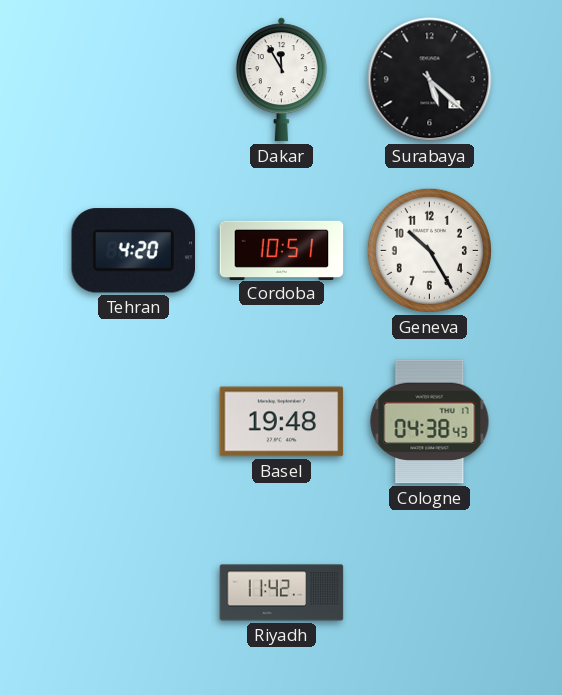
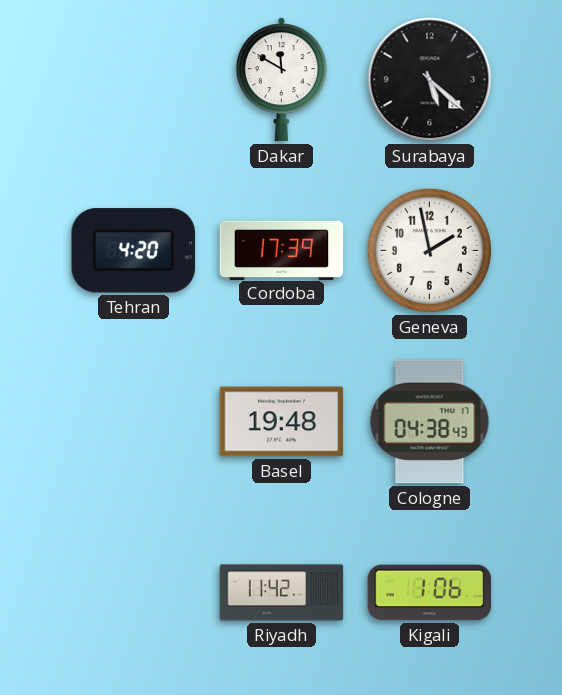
Dakar: 11:55 -> 11:50
Cordoba: 10:51 -> 17:39
Geneva: 10:25 -> 1:58
Kigali: none -> 1:06
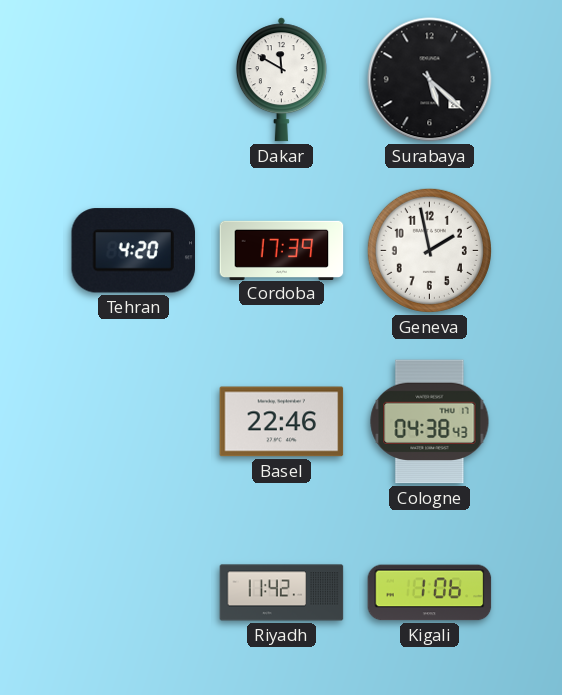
Basel: 19:48 -> 22:46
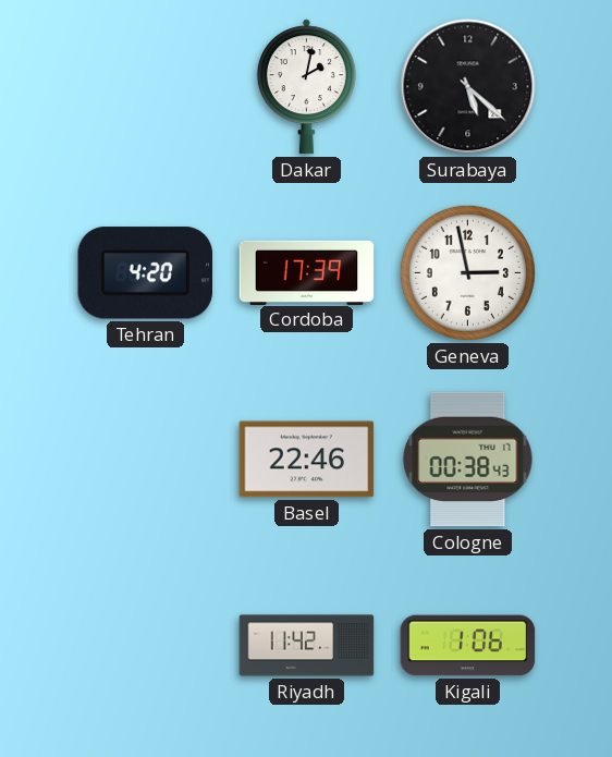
Dakar: 11:50 -> 2:02
Geneva: 1:58 -> 2:58
Cologne: 04:38 -> 00:38
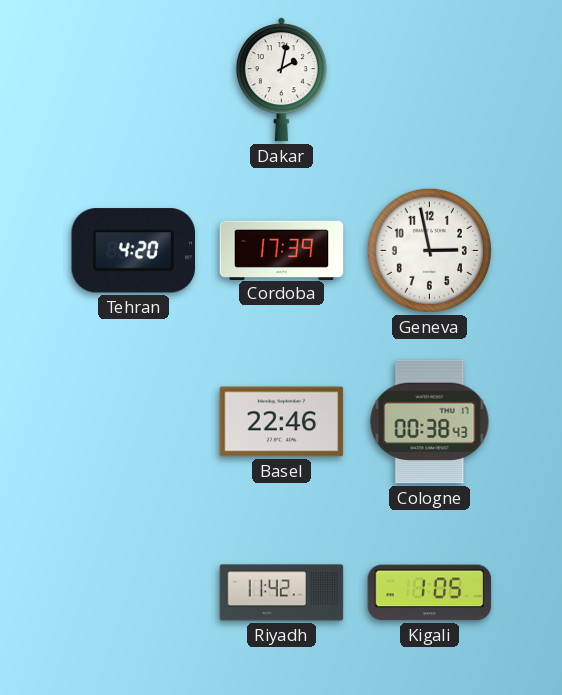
Surabaya: 5:22 -> none
Kigali: 1:06 -> 1:05
